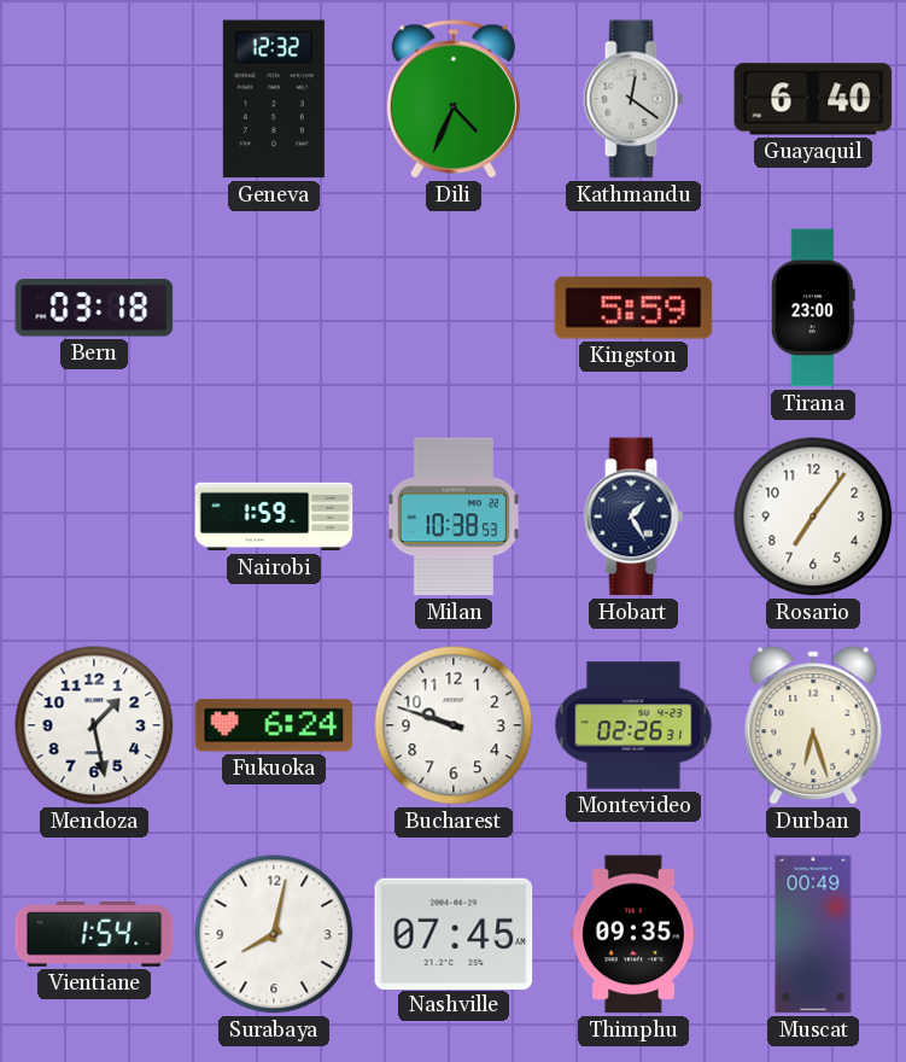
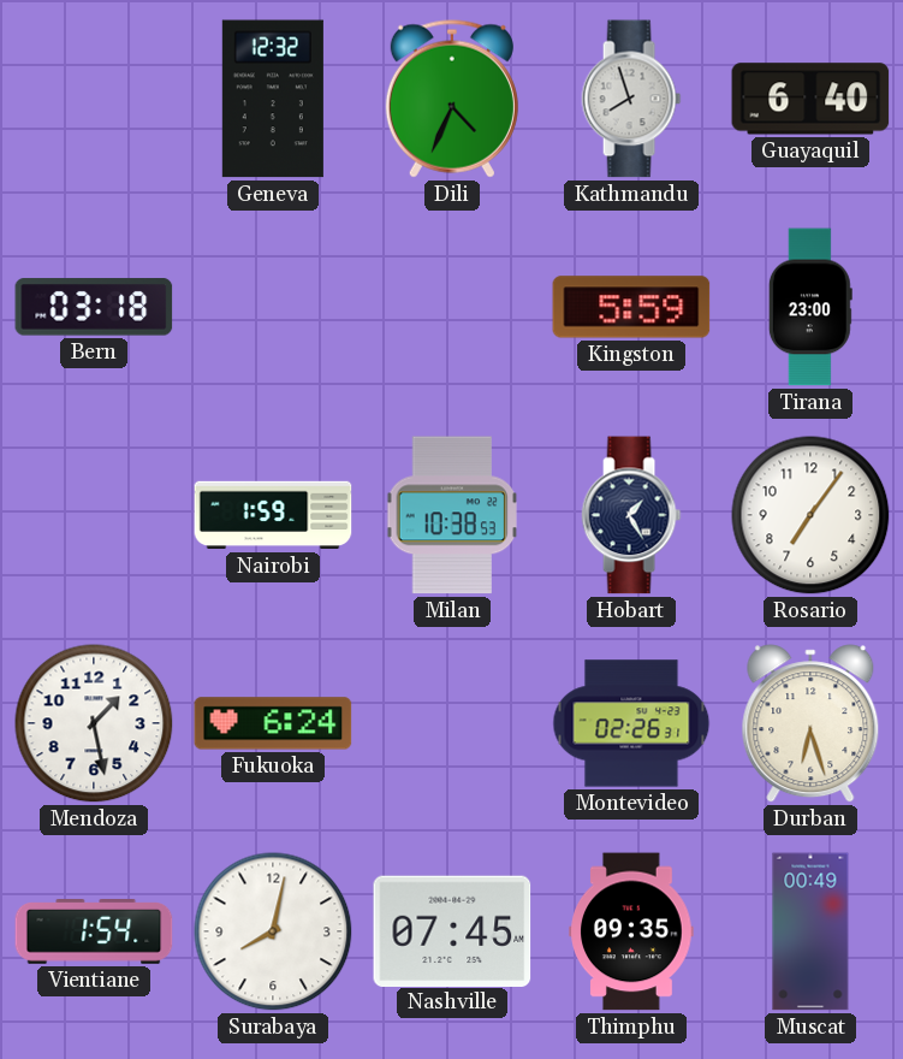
Kathmandu: 12:21 -> 7:57
Bucharest: 9:48 -> none
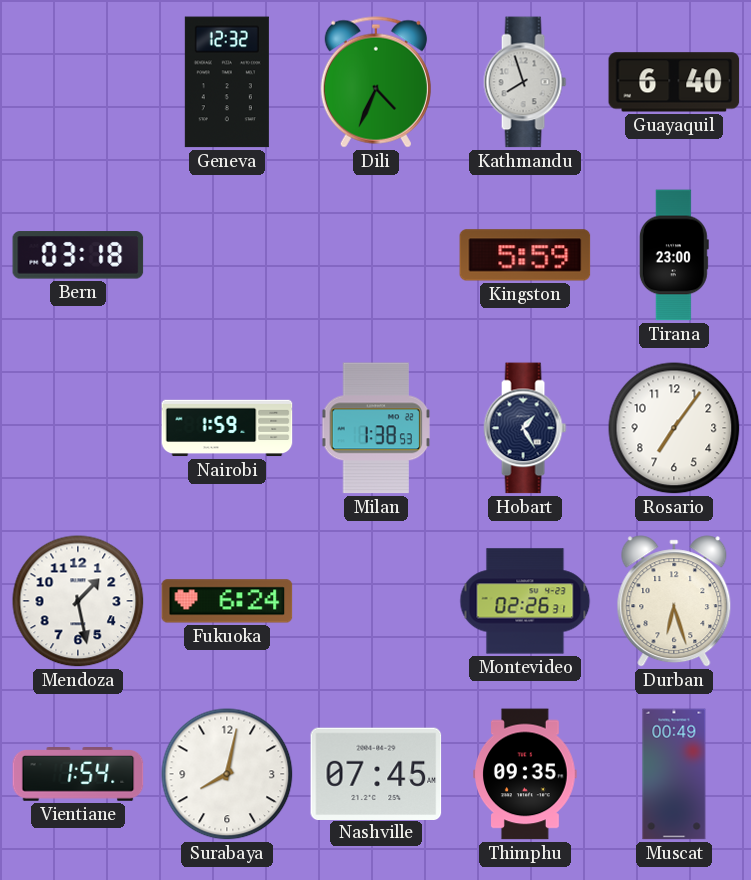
Milan: 10:38 -> 1:38
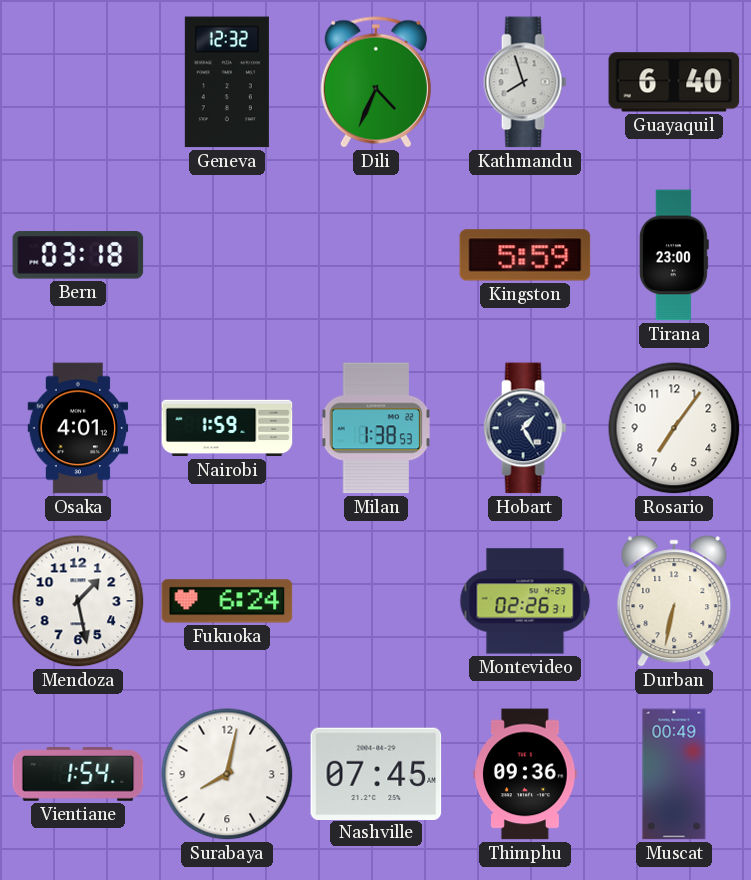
Osaka: none -> 4:01
Durban: 6:27 -> 6:32
Thimphu: 09:35 -> 09:36
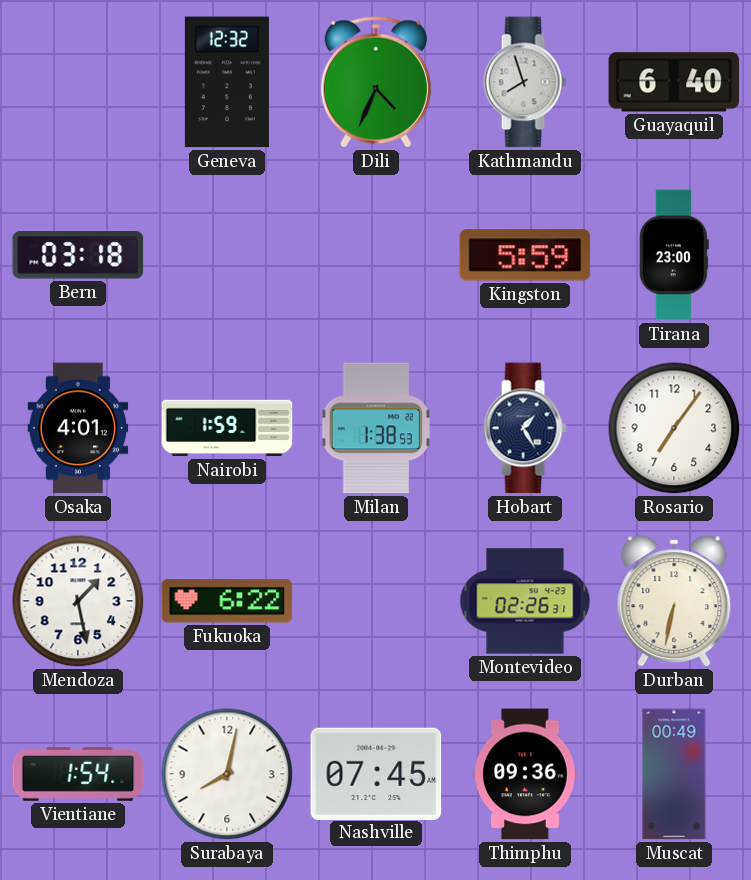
Fukuoka: 6:24 -> 6:22
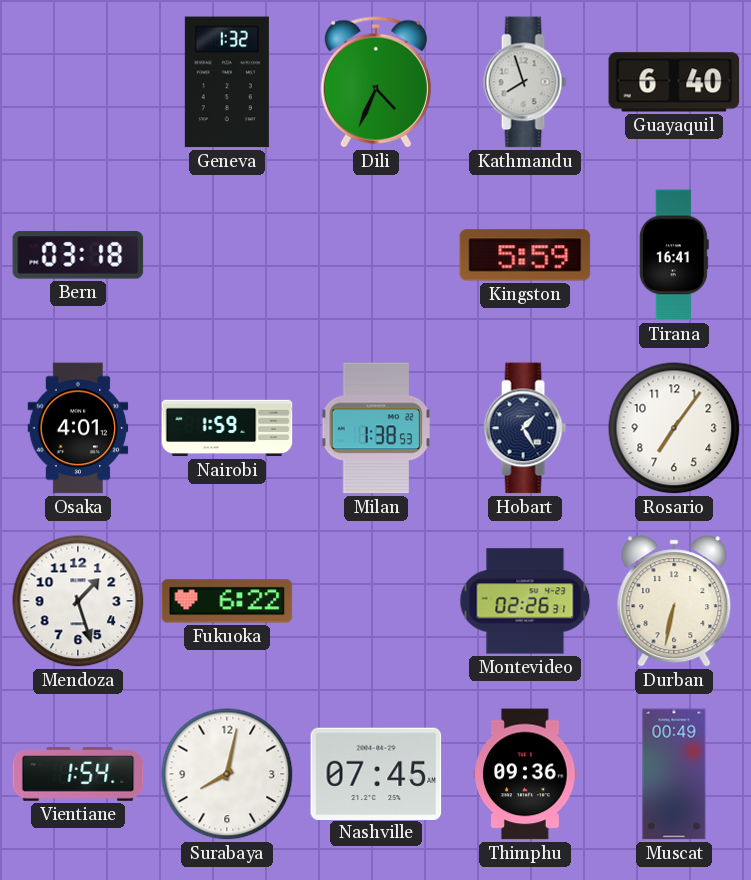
Geneva: 12:32 -> 1:32
Tirana: 23:00 -> 16:41
Mendoza: 1:28 -> 1:27
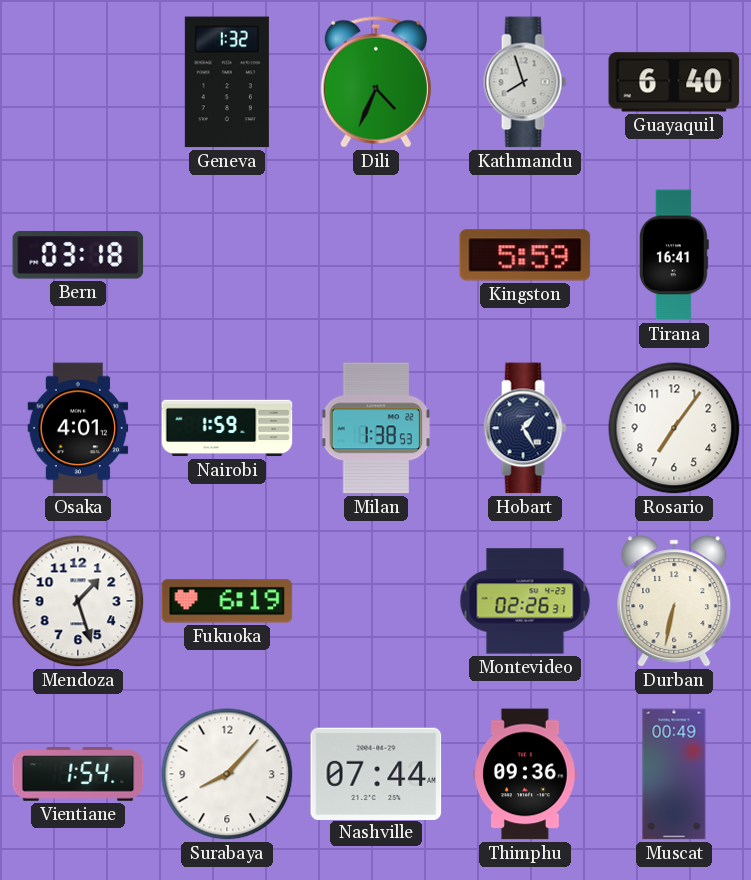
Fukuoka: 6:22 -> 6:19
Surabaya: 8:02 -> 8:07
Nashville: 07:45 -> 07:44
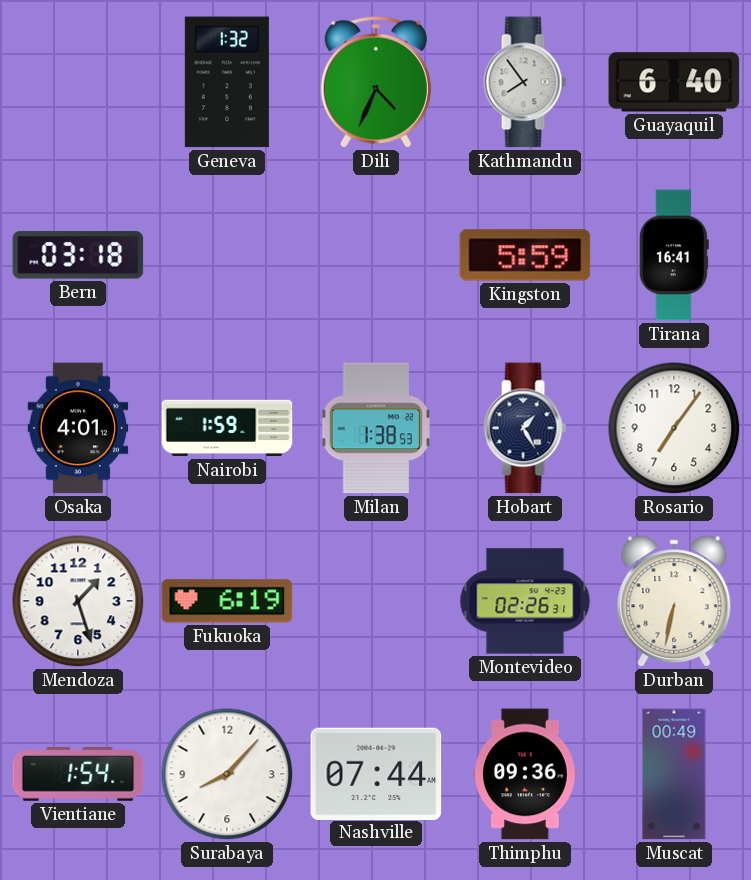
Kathmandu: 7:57 -> 7:54
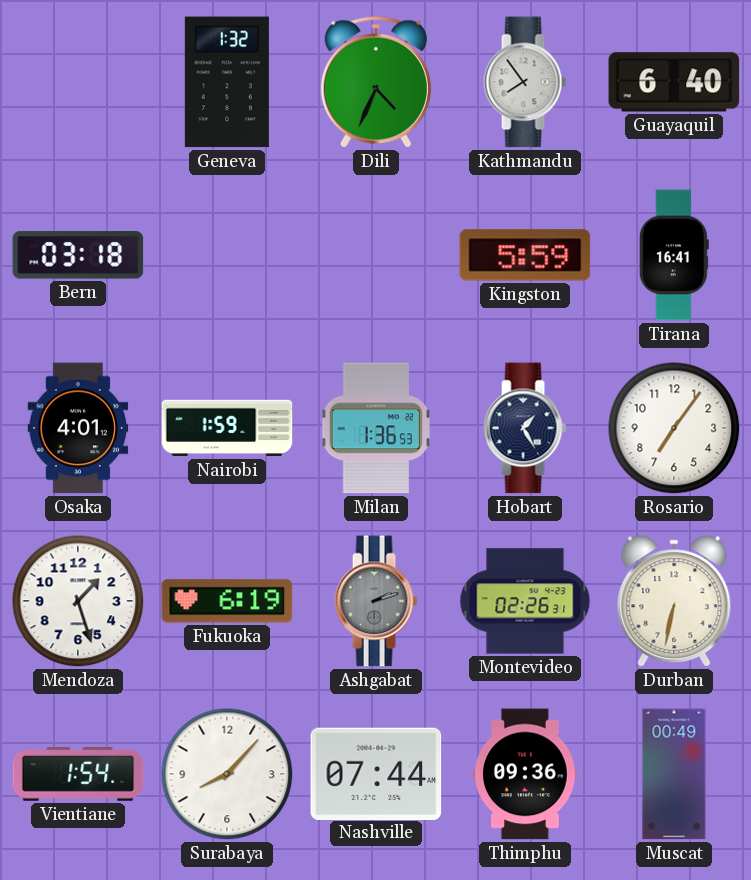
Milan: 1:38 -> 1:36
Ashgabat: none -> 2:12
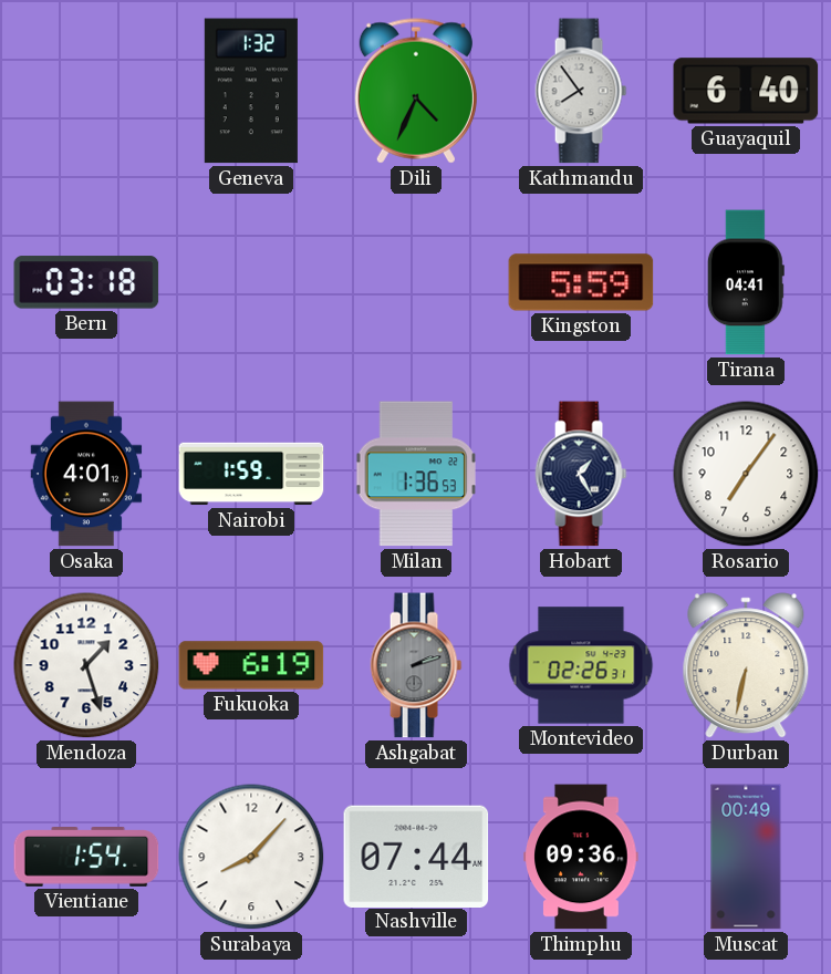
Tirana: 16:41 -> 04:41
